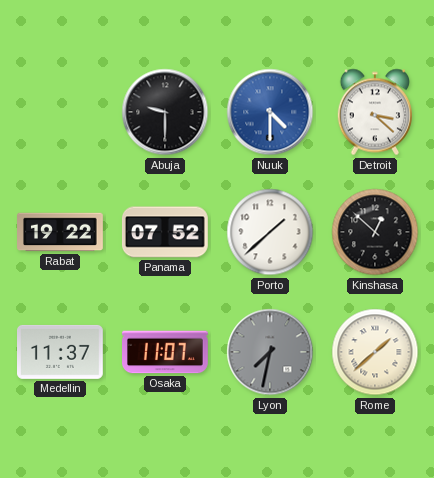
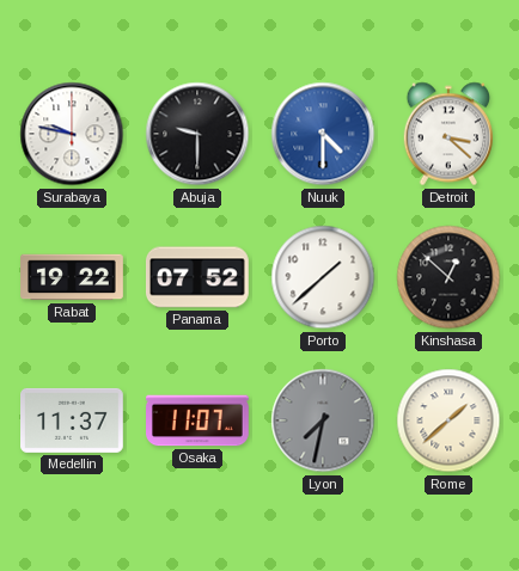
Surabaya: none -> 9:47
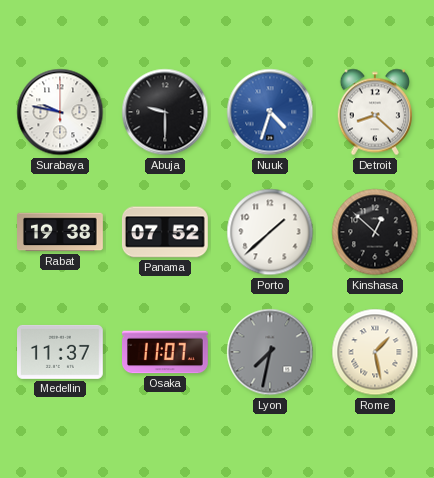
Nuuk: 4:30 -> 4:33
Detroit: 3:22 -> 8:22
Rabat: 19:22 -> 19:38
Rome: 1:38 -> 1:28
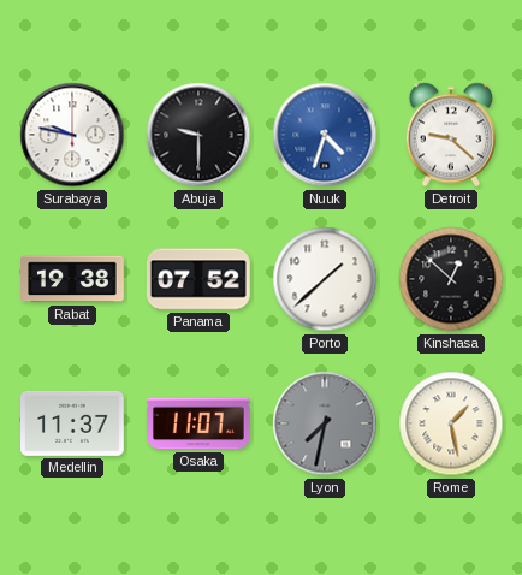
Detroit: 8:22 -> 9:22
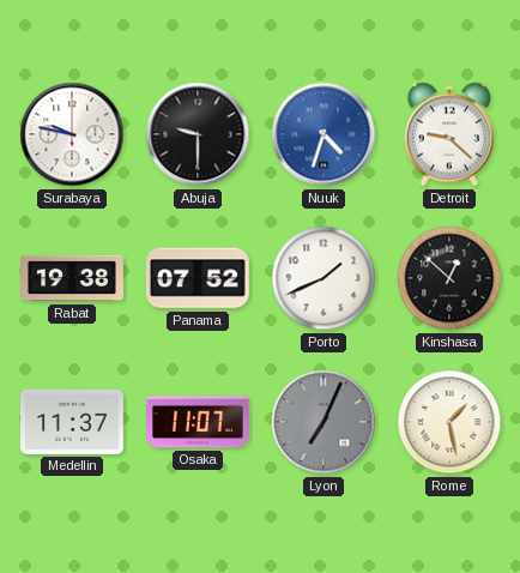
Porto: 1:38 -> 1:41
Lyon: 7:32 -> 7:04
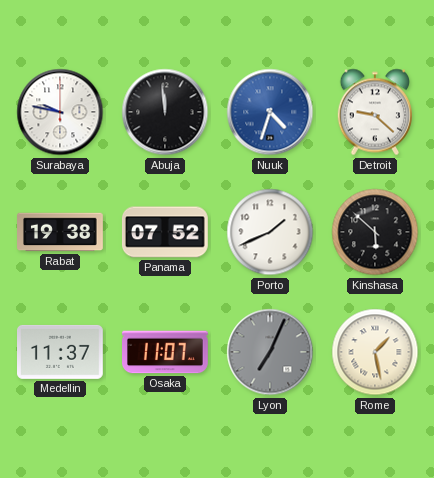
Abuja: 9:30 -> 11:59
Kinshasa: 12:52 -> 5:52
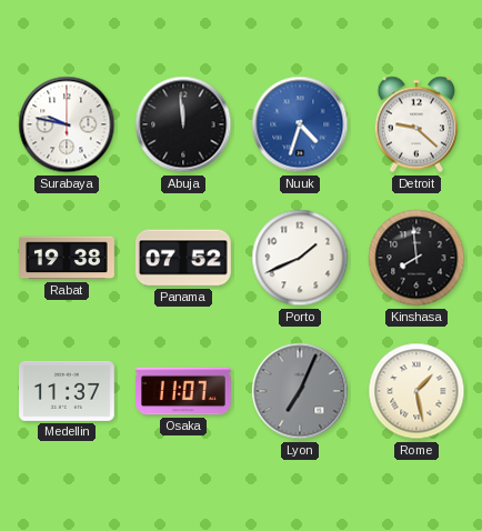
Kinshasa: 5:52 -> 7:59
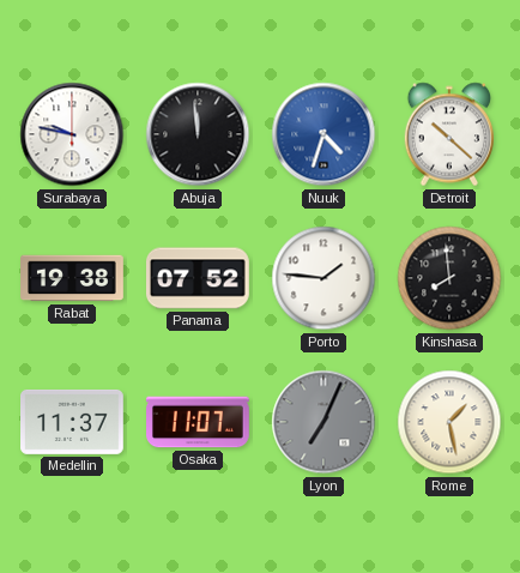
Detroit: 9:22 -> 10:22
Porto: 1:41 -> 1:46
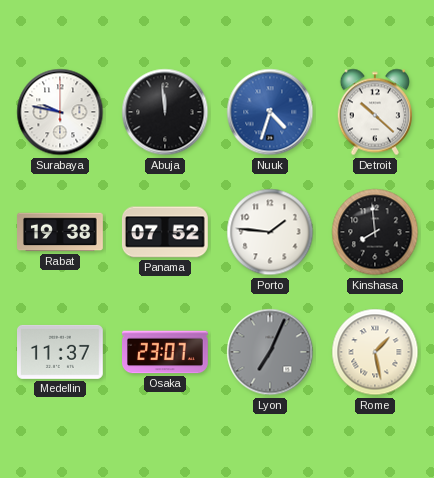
Osaka: 11:07 -> 23:07
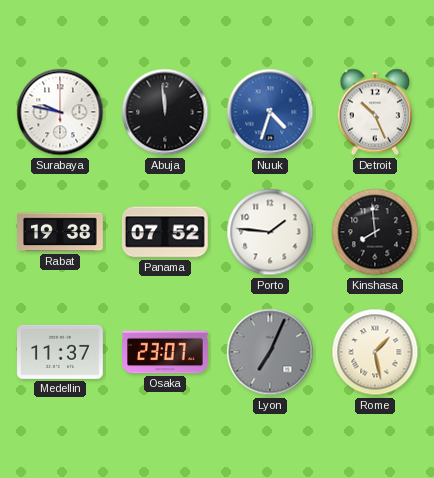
Detroit: 10:22 -> 10:26
